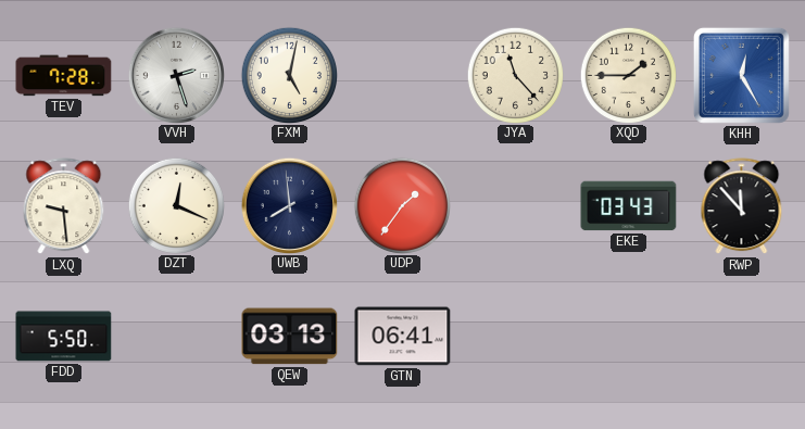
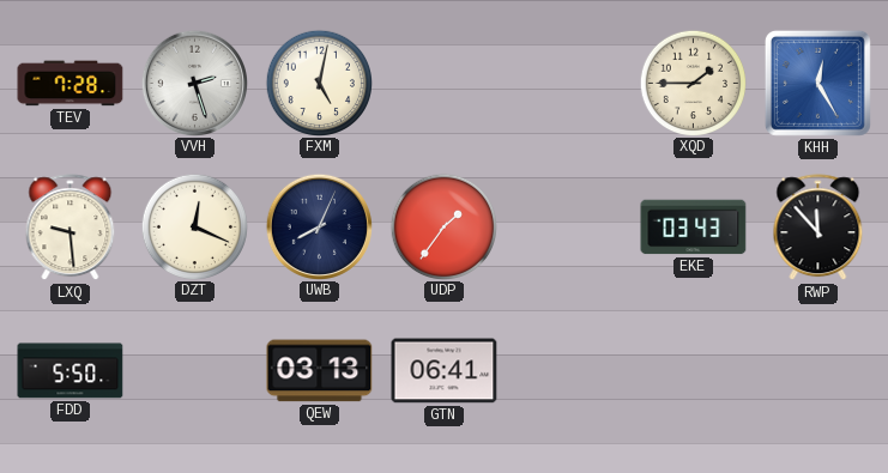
JYA: 11:23 -> none
UWB: 7:59 -> 8:04
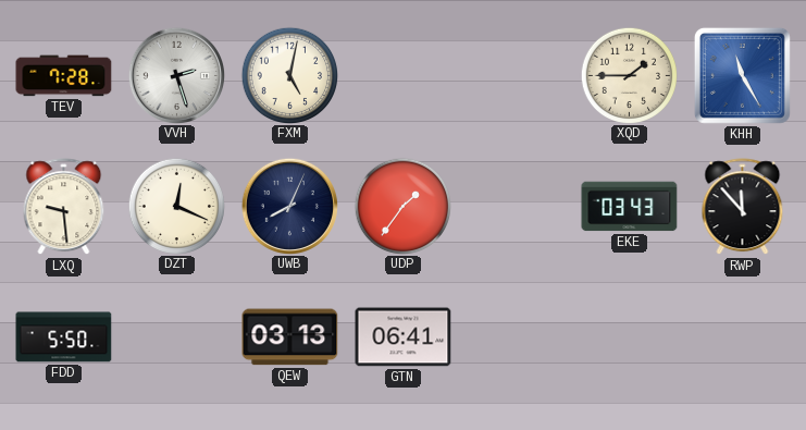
KHH: 12:25 -> 11:25
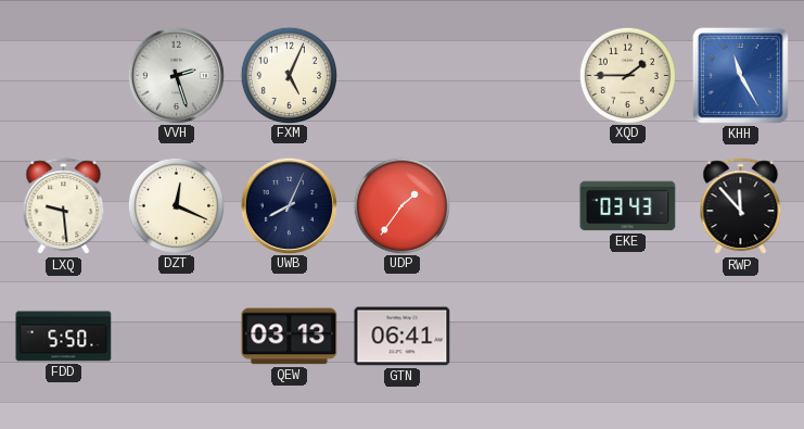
TEV: 7:28 -> none
FXM: 5:02 -> 5:04
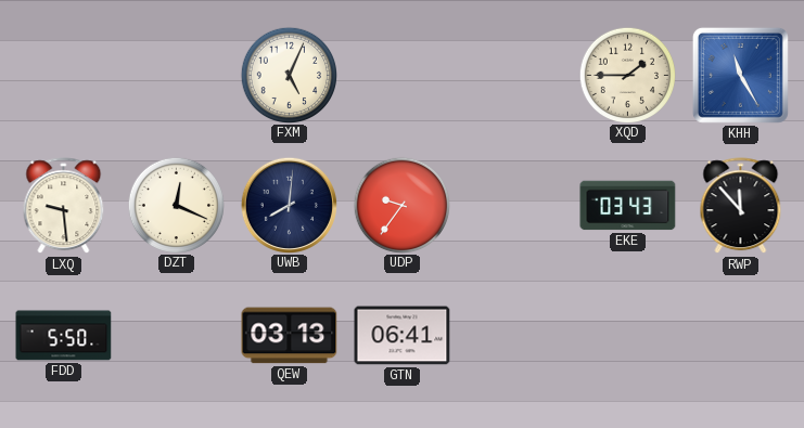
VVH: 2:27 -> none
UWB: 8:04 -> 8:01
UDP: 1:36 -> 9:36
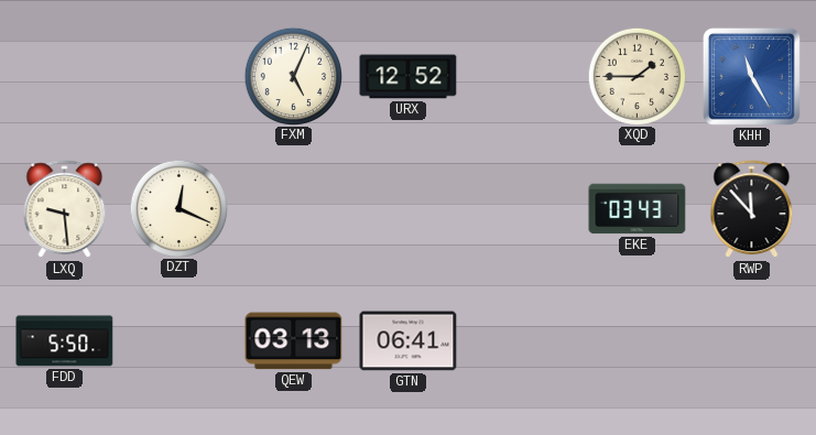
URX: none -> 12:52
UWB: 8:01 -> none
UDP: 9:36 -> none
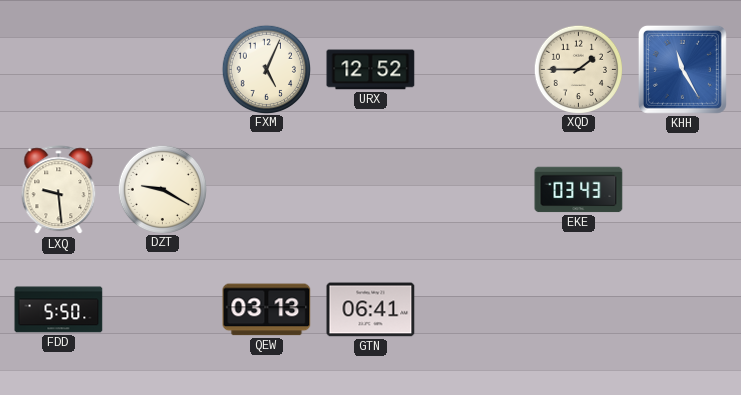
DZT: 12:19 -> 9:20
RWP: 11:53 -> none
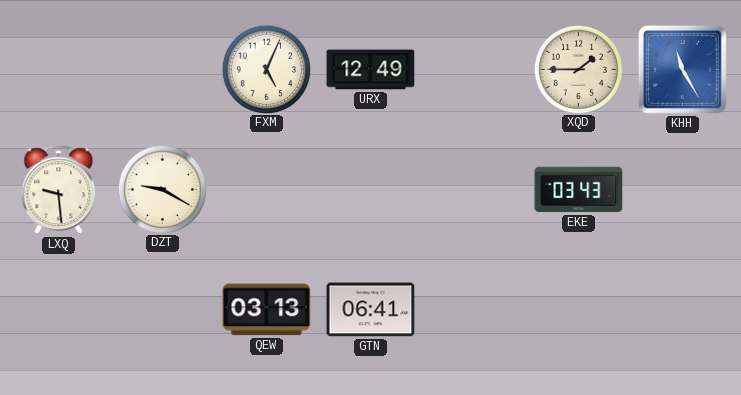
URX: 12:52 -> 12:49
FDD: 5:50 -> none
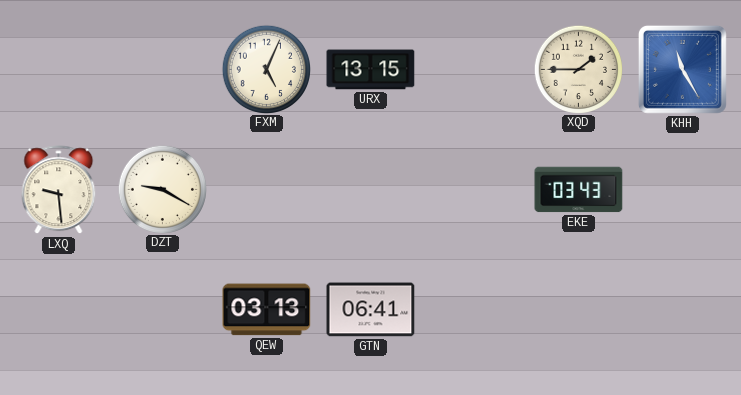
URX: 12:49 -> 13:15
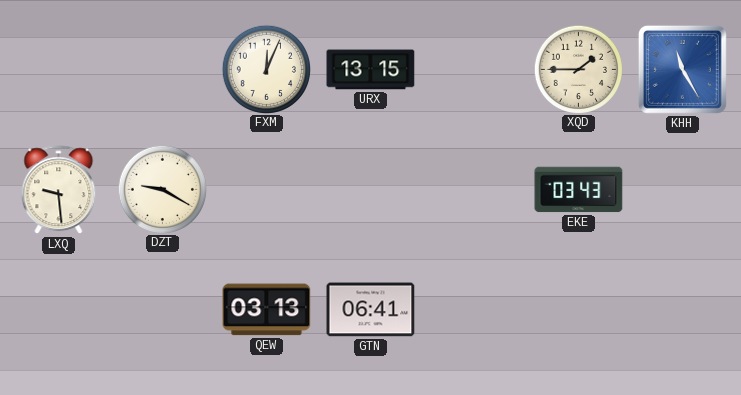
FXM: 5:04 -> 12:04
